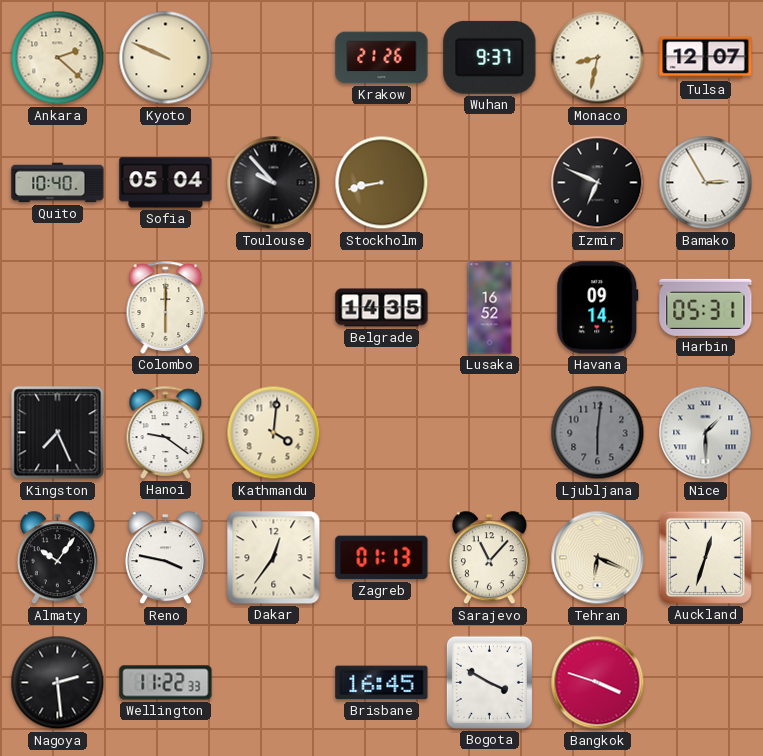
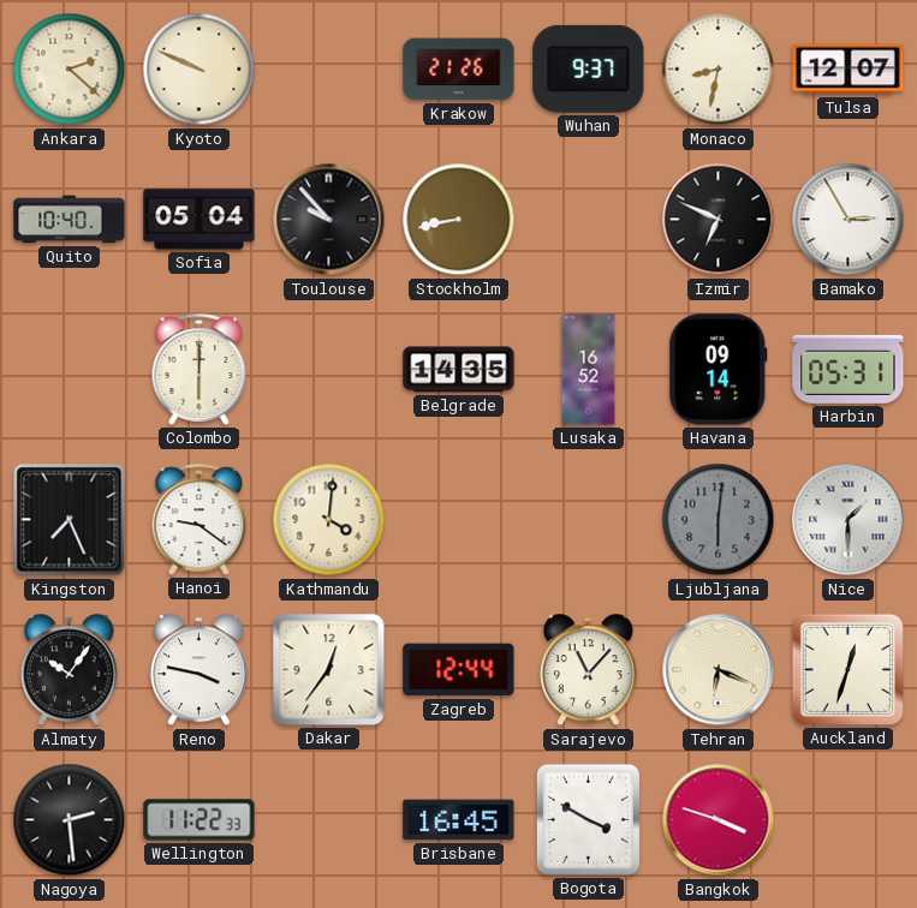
Zagreb: 01:13 -> 12:44
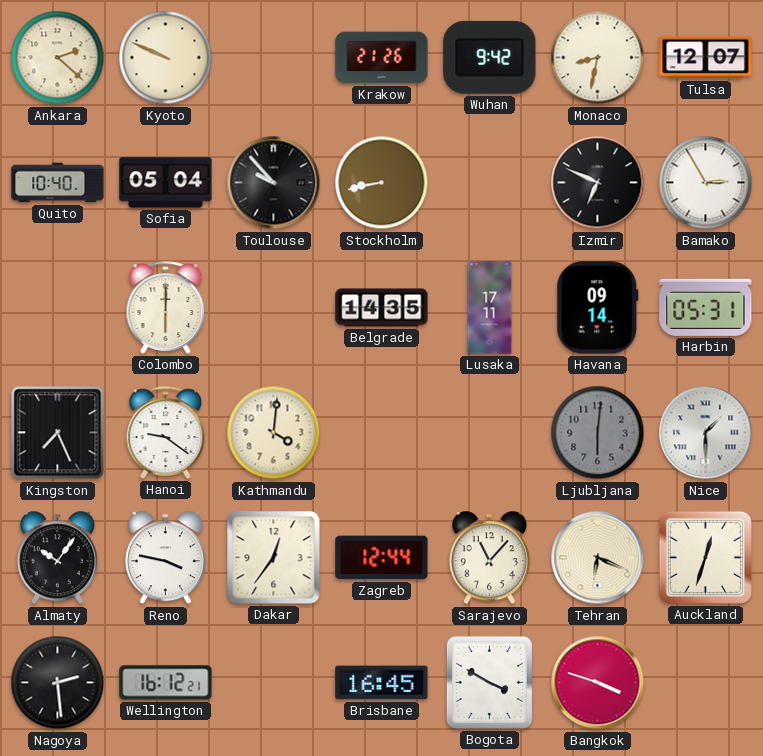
Wuhan: 9:37 -> 9:42
Lusaka: 16:52 -> 17:11
Wellington: 11:22 -> 16:12
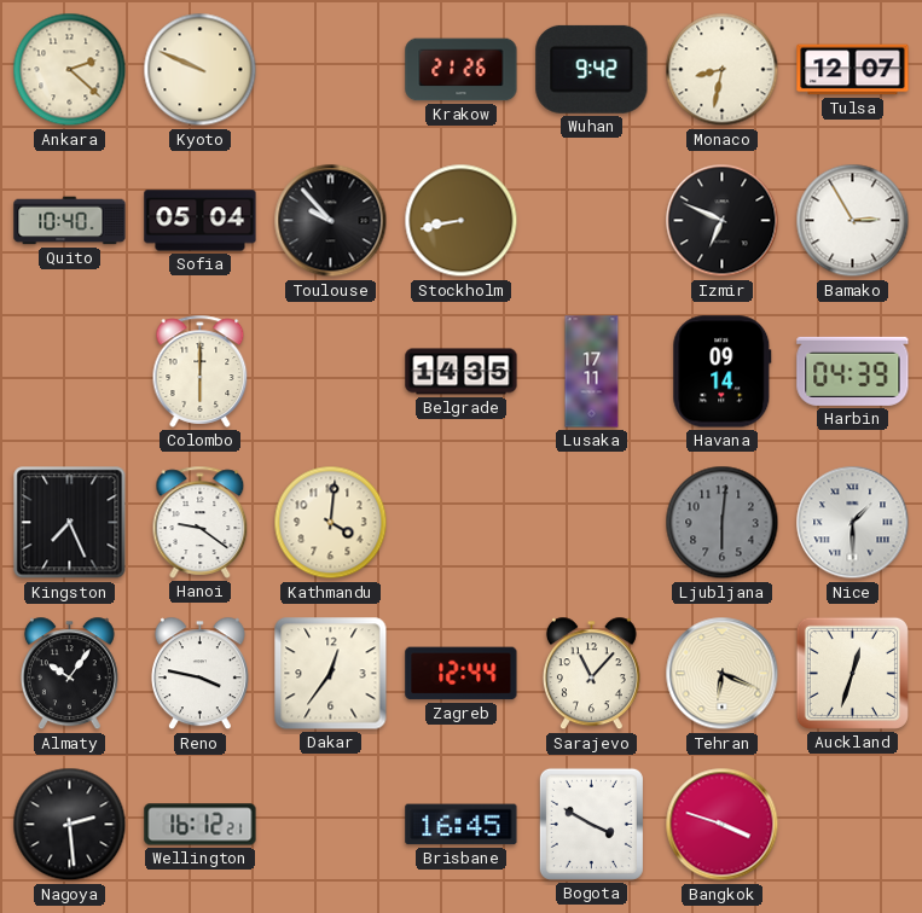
Harbin: 05:31 -> 04:39
